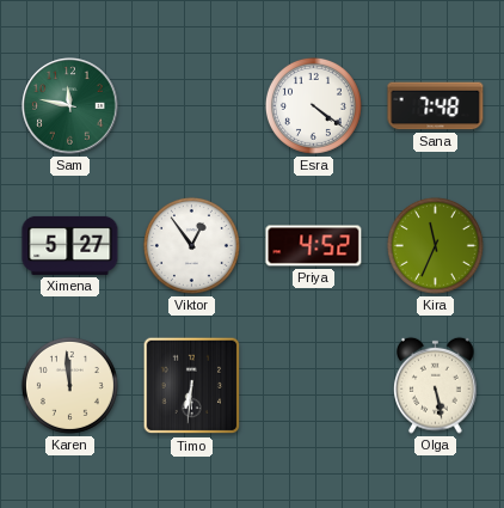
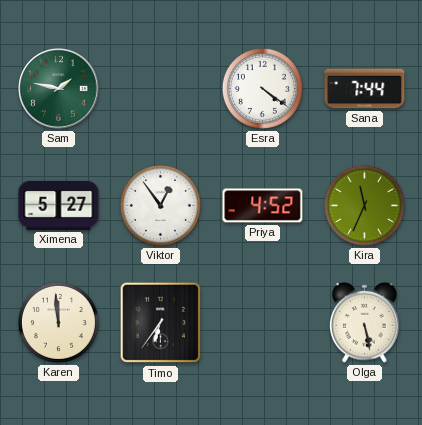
Sam: 11:47 -> 1:47
Sana: 7:48 -> 7:44
Timo: 6:31 -> 6:36
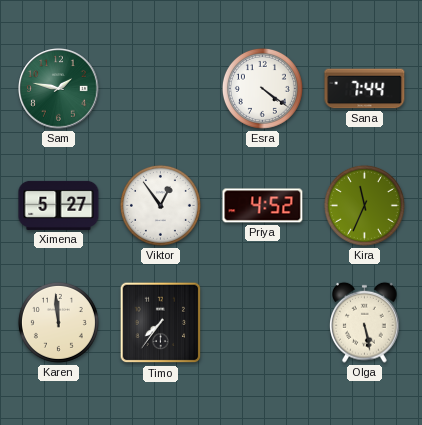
Timo: 6:36 -> 7:36
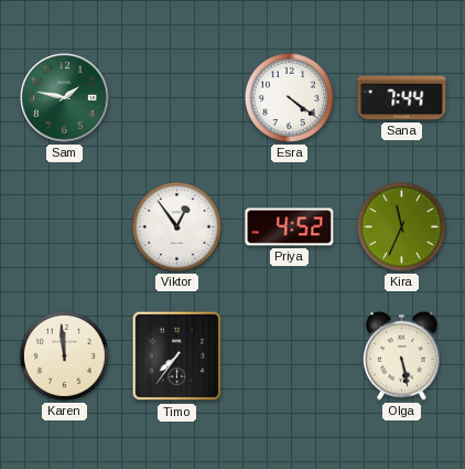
Ximena: 5:27 -> none
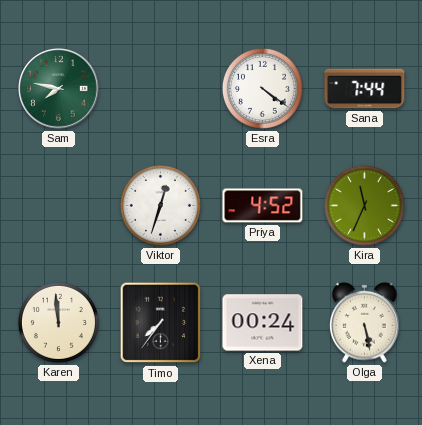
Sam: 1:47 -> 7:47
Viktor: 12:54 -> 12:33
Xena: none -> 00:24
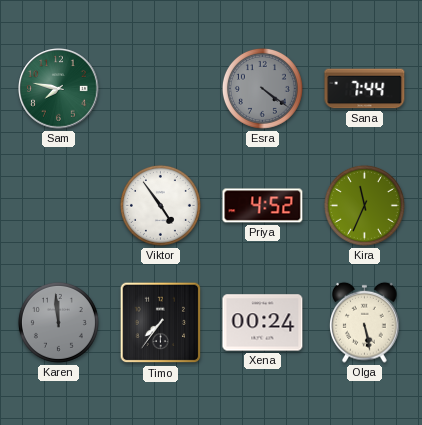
Esra dial: white -> grey
Viktor: 12:33 -> 4:54
Karen dial: cream -> grey
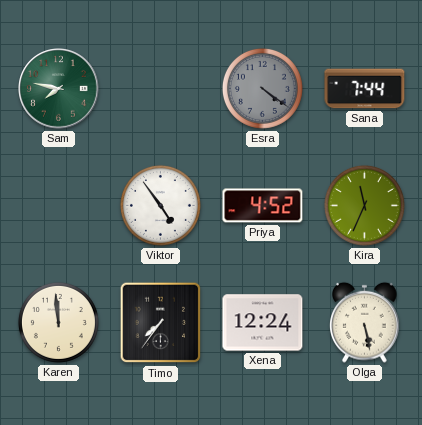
Karen dial: grey -> cream
Xena: 00:24 -> 12:24
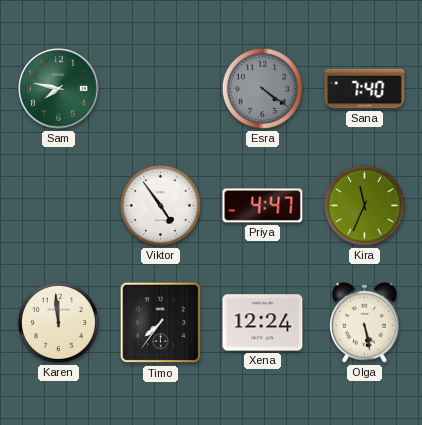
Sana: 7:44 -> 7:40
Priya: 4:52 -> 4:47
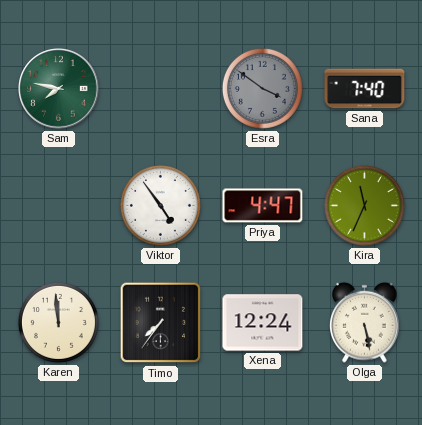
Esra: 4:21 -> 3:51
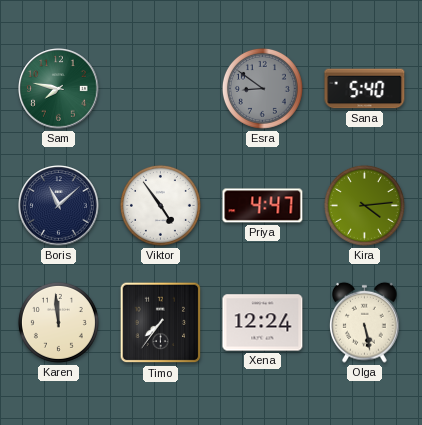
Esra: 3:51 -> 8:51
Sana: 7:40 -> 5:40
Boris: none -> 11:08
Kira: 11:34 -> 4:14
